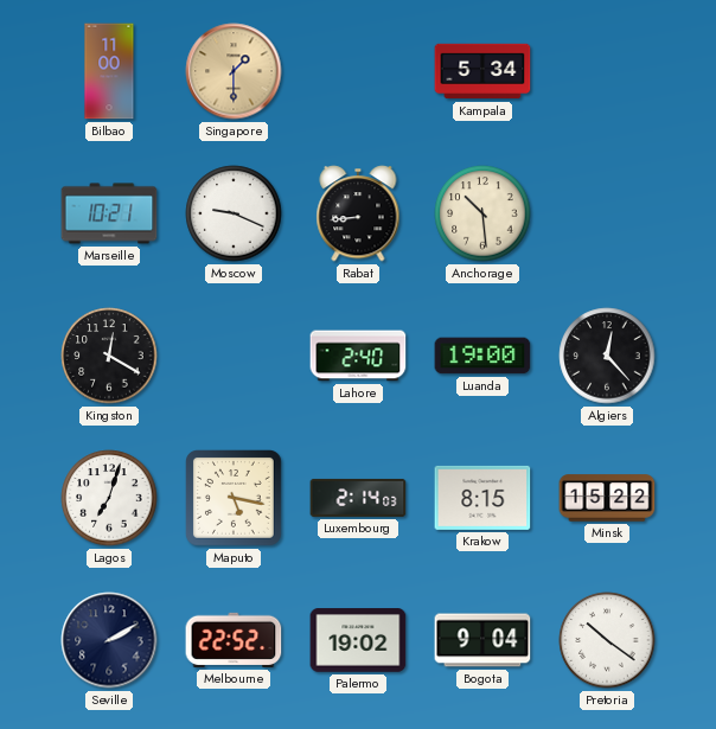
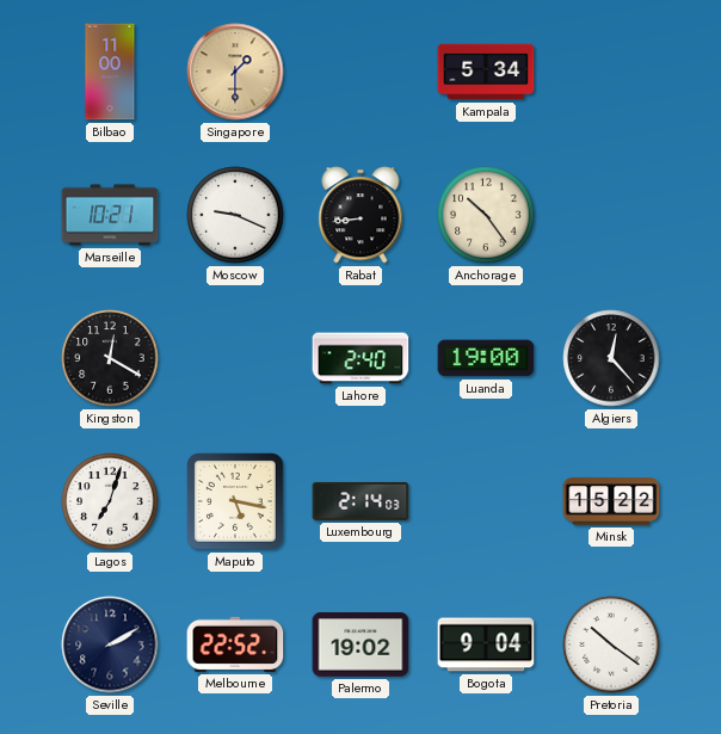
Anchorage: 10:29 -> 10:24
Krakow: 8:15 -> none
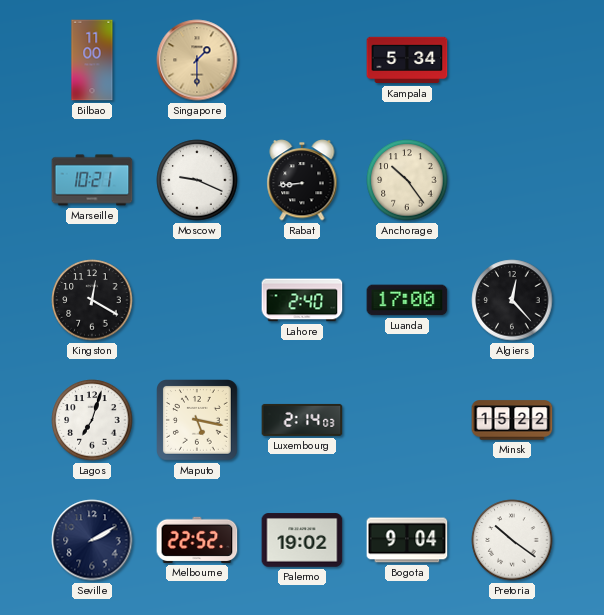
Luanda: 19:00 -> 17:00
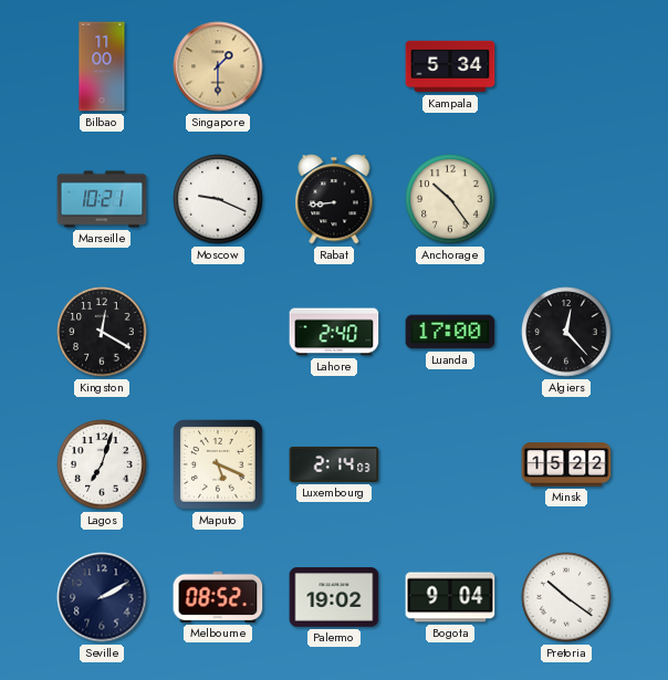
Maputo: 5:17 -> 5:19
Melbourne: 22:52 -> 08:52
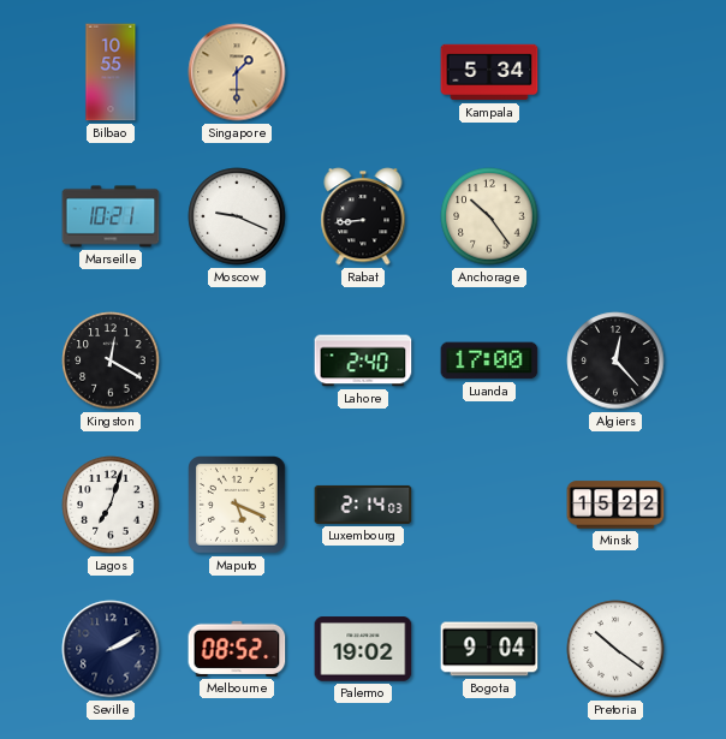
Bilbao: 11:00 -> 10:55
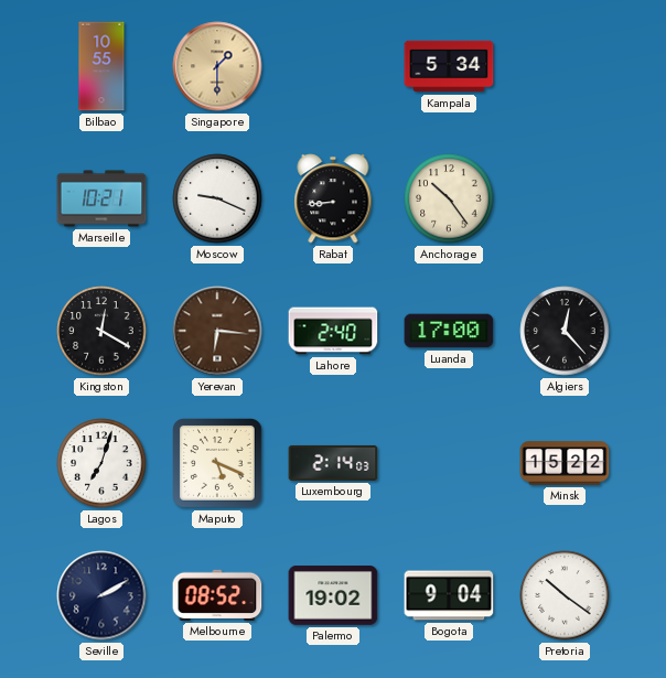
Yerevan: none -> 6:16
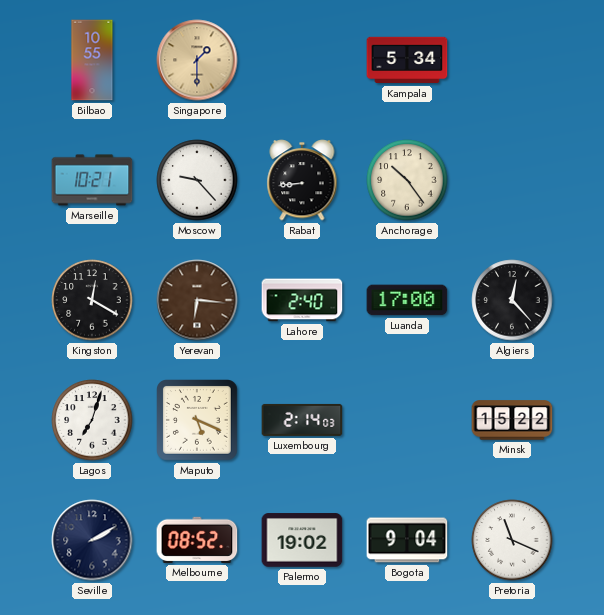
Moscow: 9:19 -> 9:23
Pretoria: 10:21 -> 11:19
